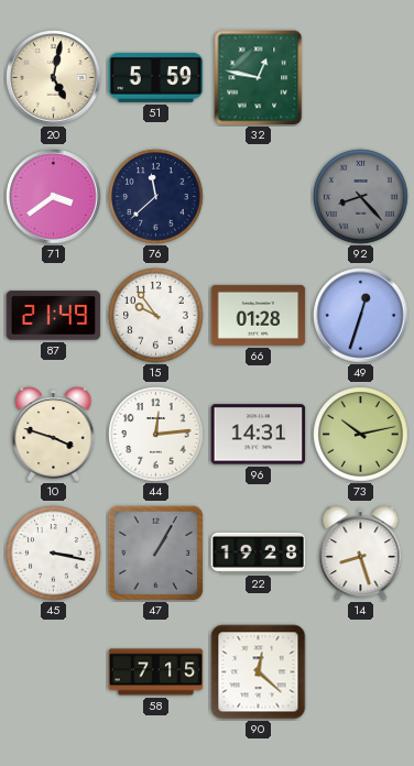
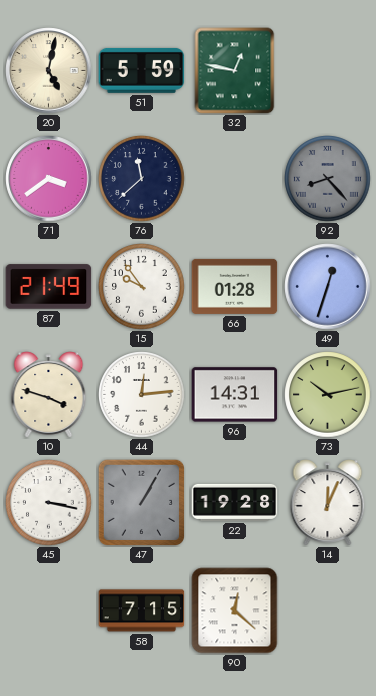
14: 8:27 -> 12:04
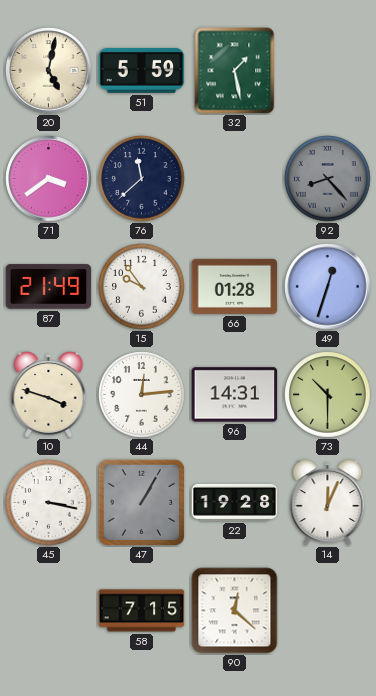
32: 12:47 -> 1:28
73: 10:13 -> 10:30
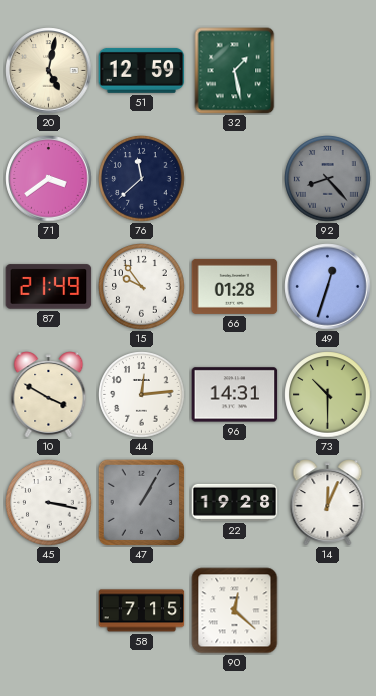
51: 5:59 -> 12:59
10: 3:48 -> 3:50
